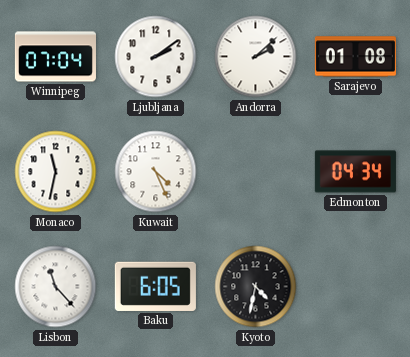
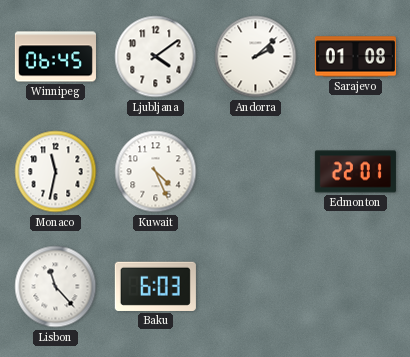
Winnipeg: 07:04 -> 06:45
Ljubljana: 2:09 -> 4:09
Edmonton: 04:34 -> 22:01
Baku: 6:05 -> 6:03
Kyoto: 4:32 -> none
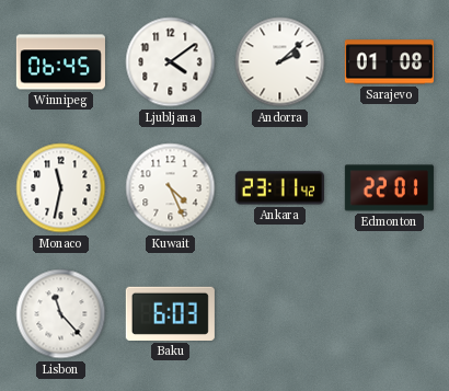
Ankara: none -> 23:11
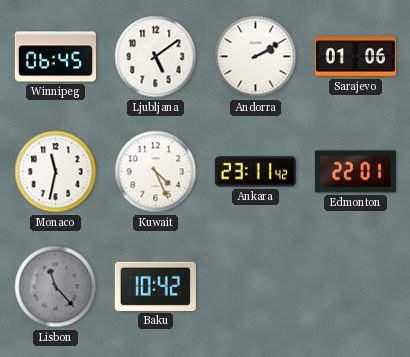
Ljubljana: 4:09 -> 5:09
Andorra: 2:08 -> 2:10
Sarajevo: 01:08 -> 01:06
Lisbon dial: white -> grey
Baku: 6:03 -> 10:42
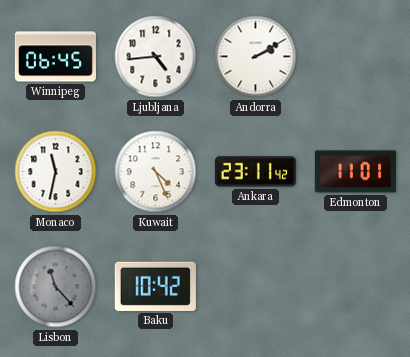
Ljubljana: 5:09 -> 4:44
Sarajevo: 01:06 -> none
Edmonton: 22:01 -> 11:01
